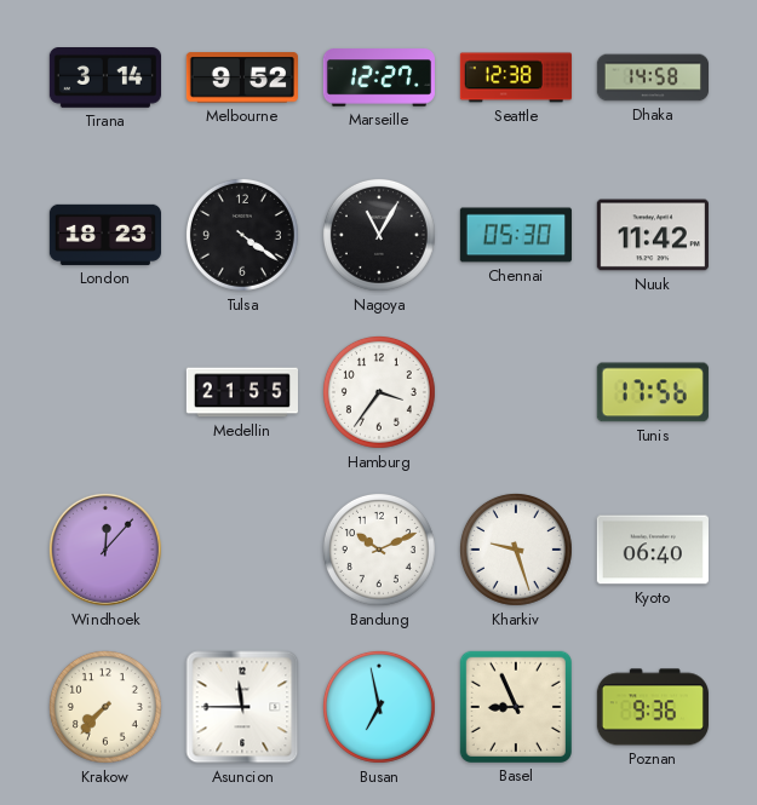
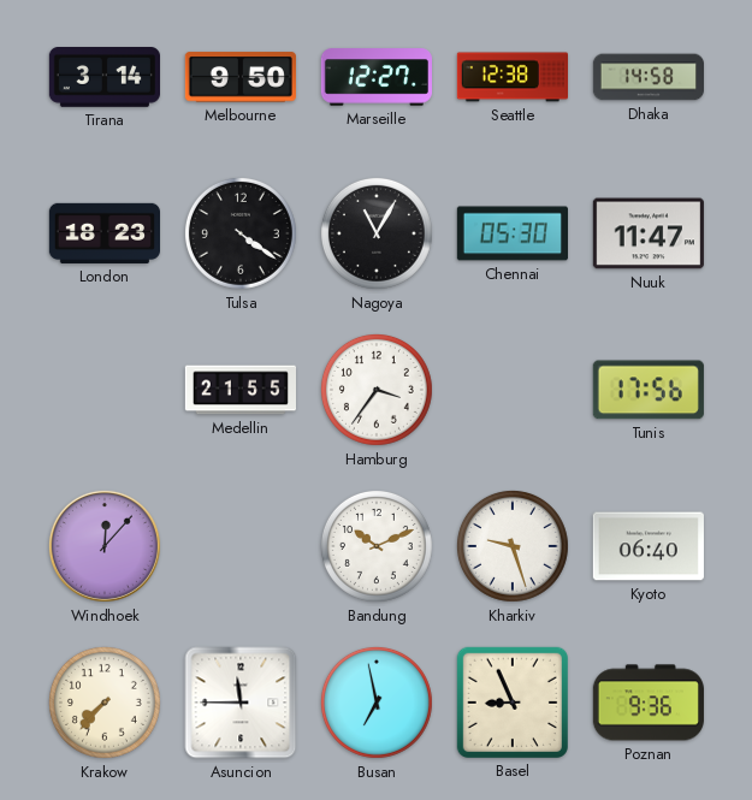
Melbourne: 9:52 -> 9:50
Nuuk: 11:42 -> 11:47
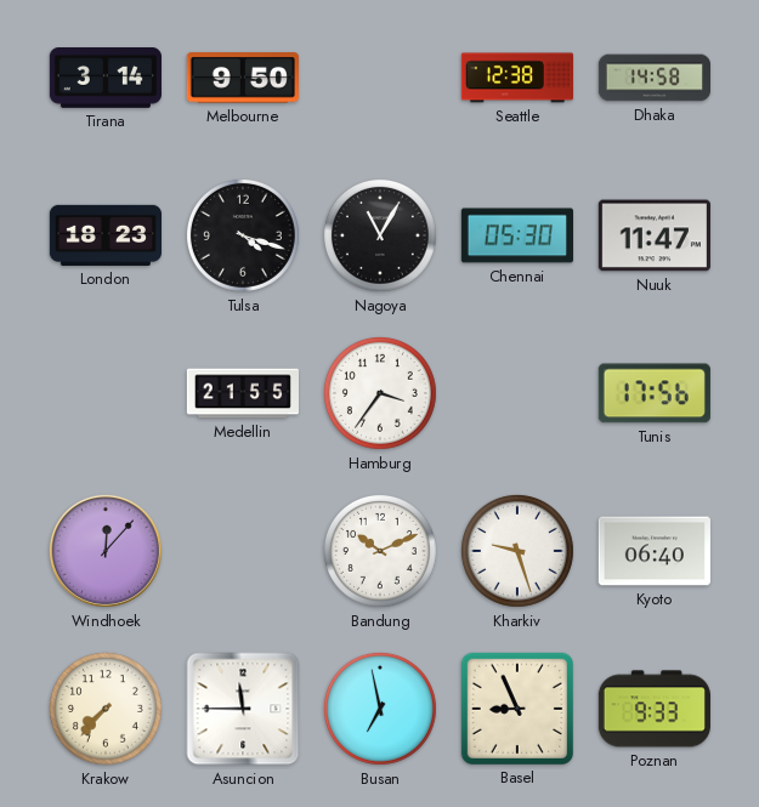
Marseille: 12:27 -> none
Tulsa: 4:21 -> 4:18
Poznan: 9:36 -> 9:33
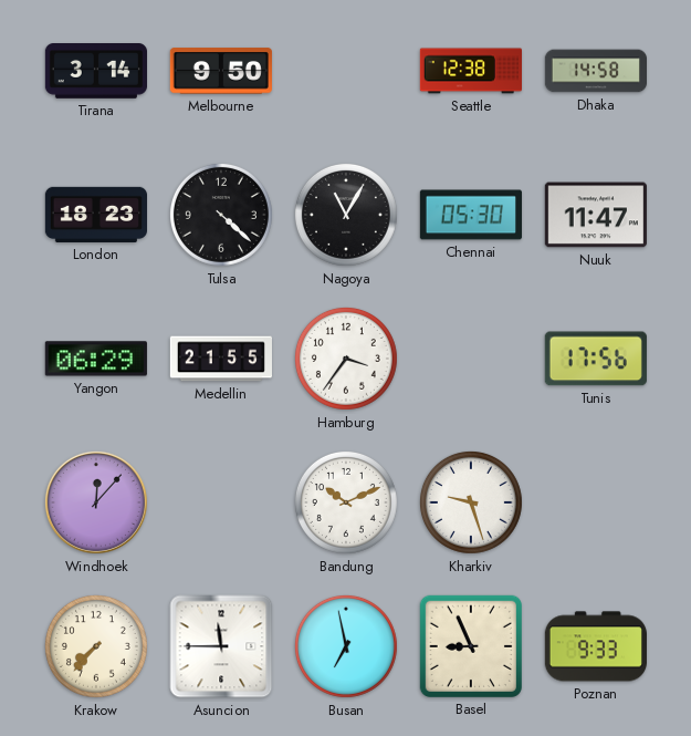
Tulsa: 4:18 -> 4:22
Yangon: none -> 06:29
Kyoto: 06:40 -> none
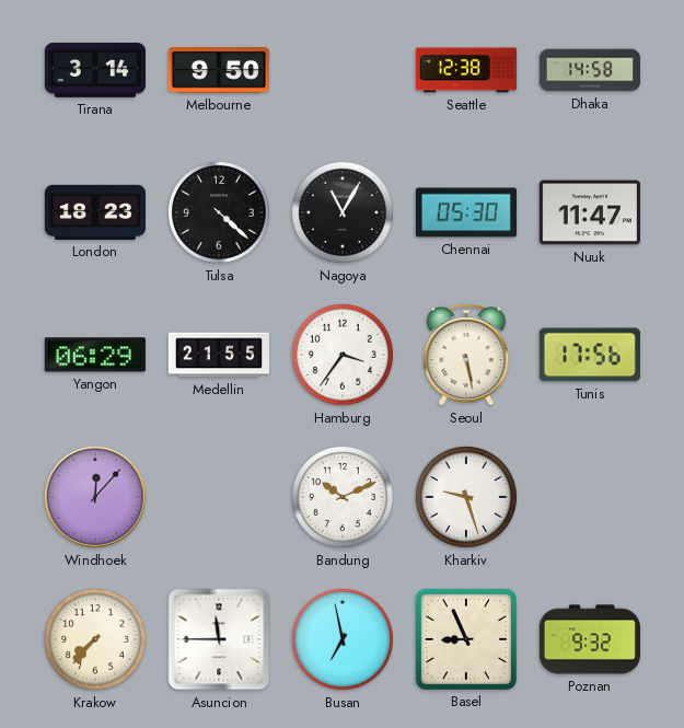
Seoul: none -> 5:28
Poznan: 9:33 -> 9:32
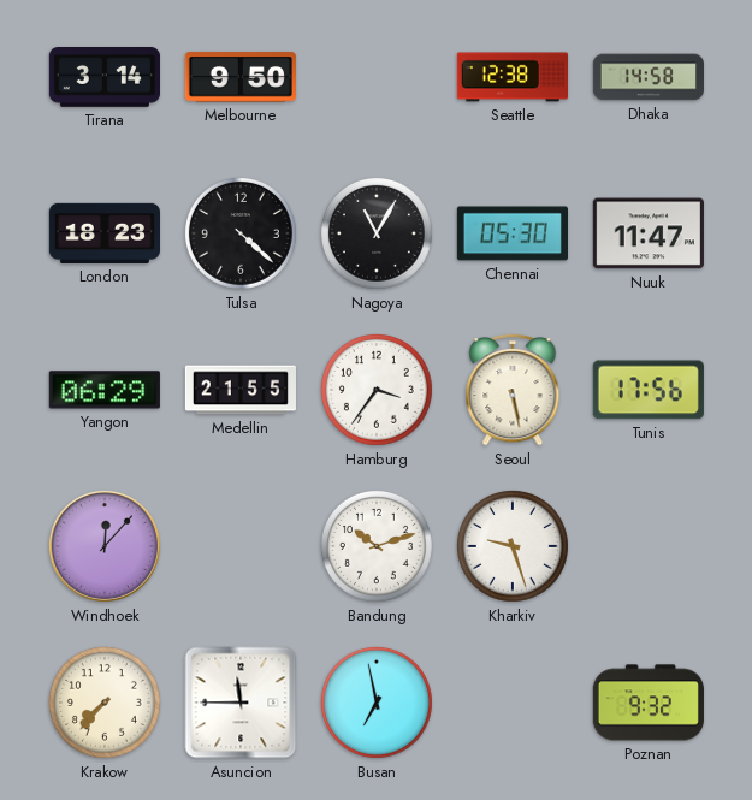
Bandung: 10:11 -> 10:12
Basel: 8:56 -> none
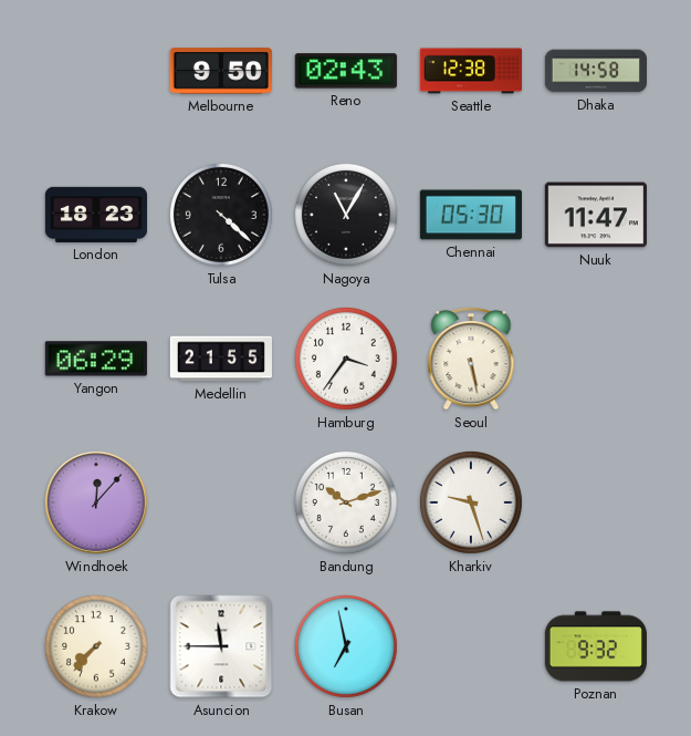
Tirana: 3:14 -> none
Reno: none -> 02:43
Tunis: 17:56 -> none
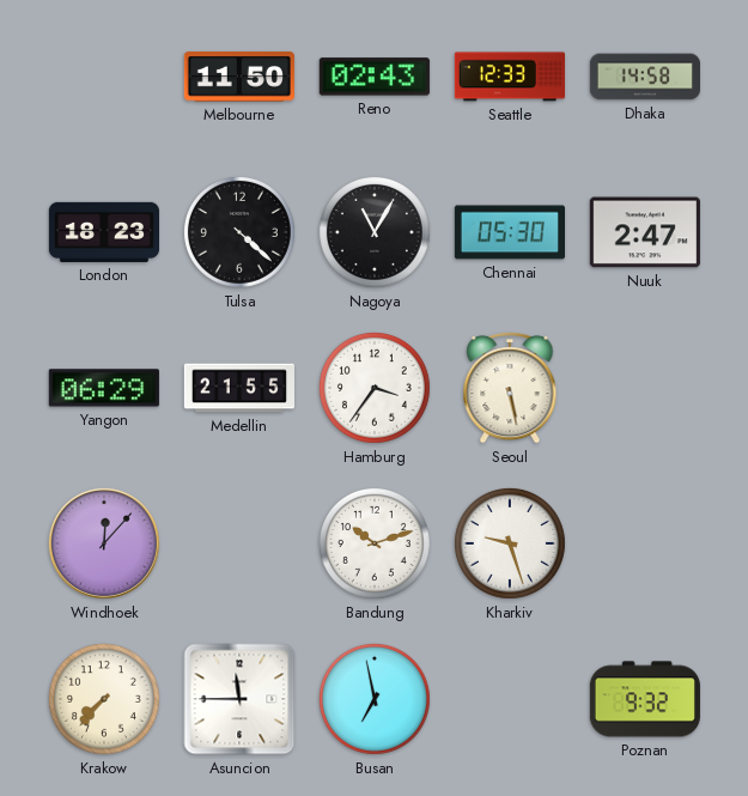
Melbourne: 9:50 -> 11:50
Seattle: 12:38 -> 12:33
Nuuk: 11:47 -> 2:47
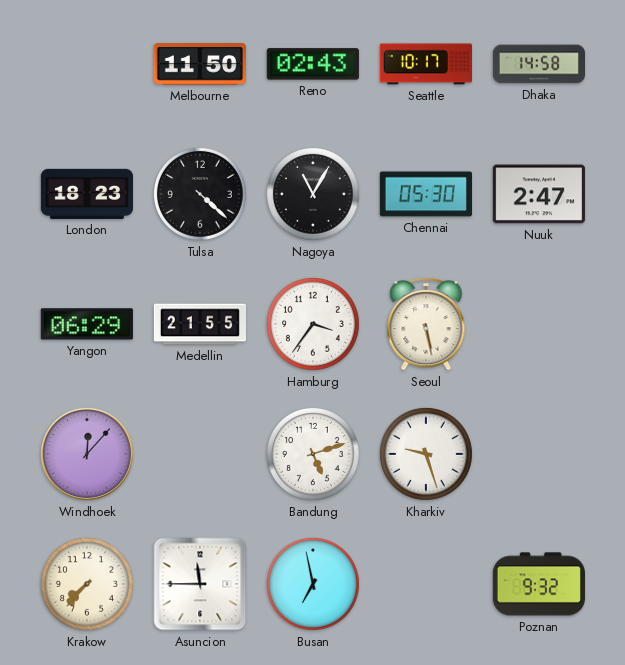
Seattle: 12:33 -> 10:17
Bandung: 10:12 -> 5:12
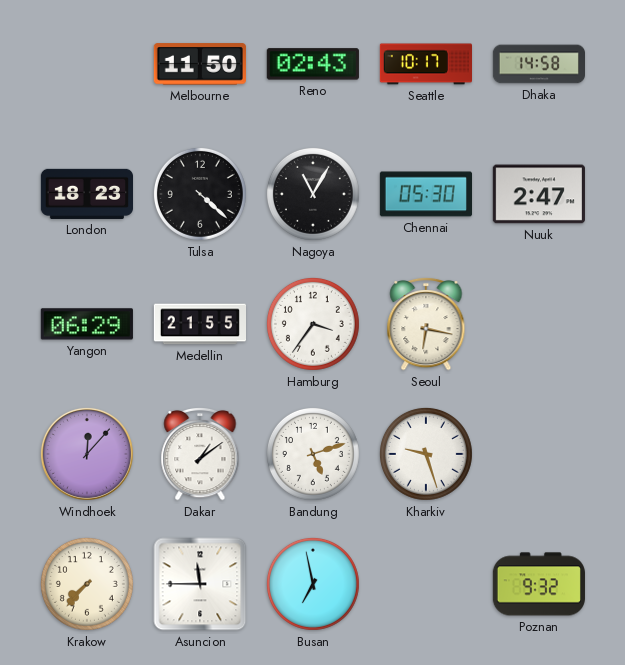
Seoul: 5:28 -> 6:17
Dakar: none -> 1:09
